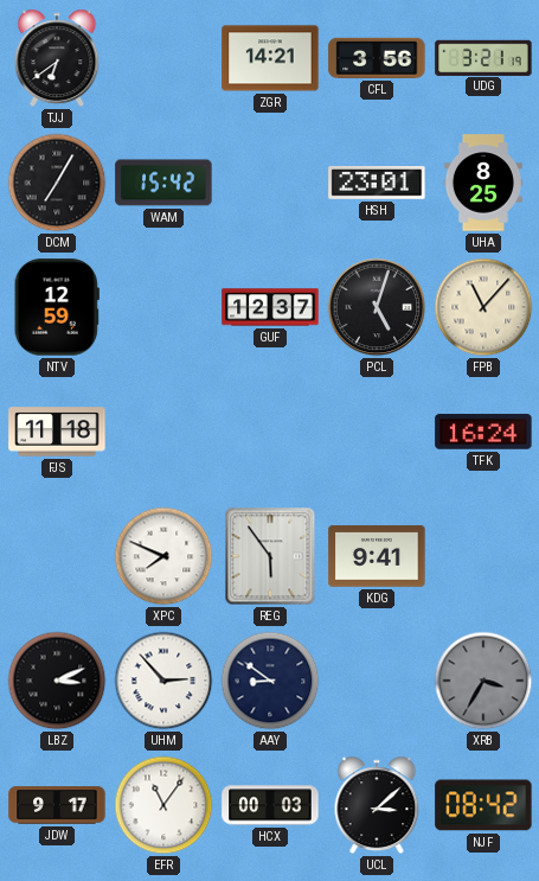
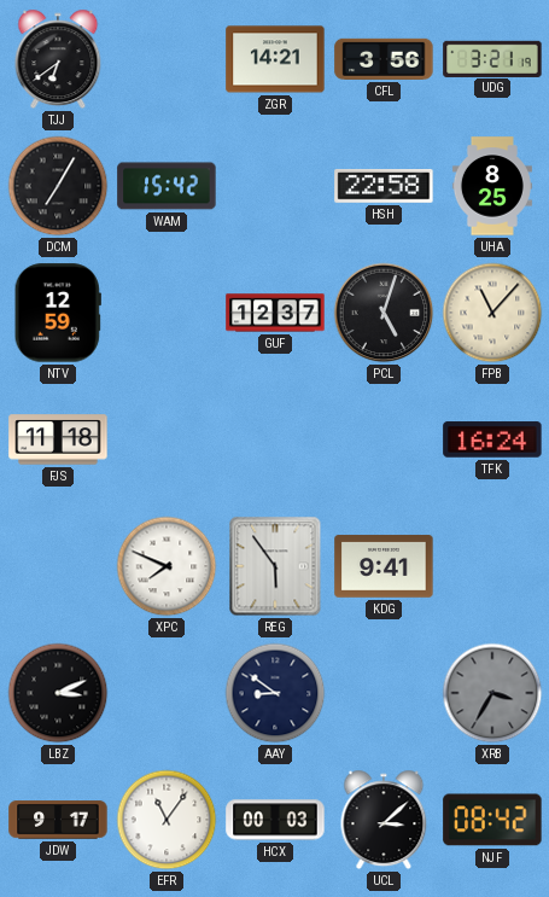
HSH: 23:01 -> 22:58
UHM: 2:53 -> none
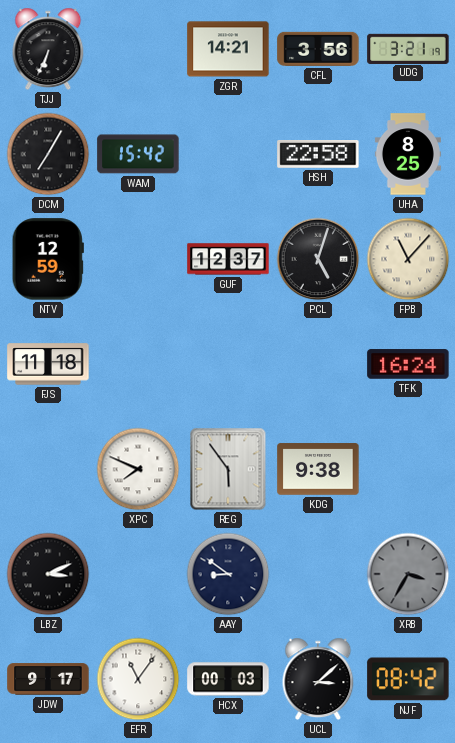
TJJ: 6:39 -> 6:34
KDG: 9:41 -> 9:38
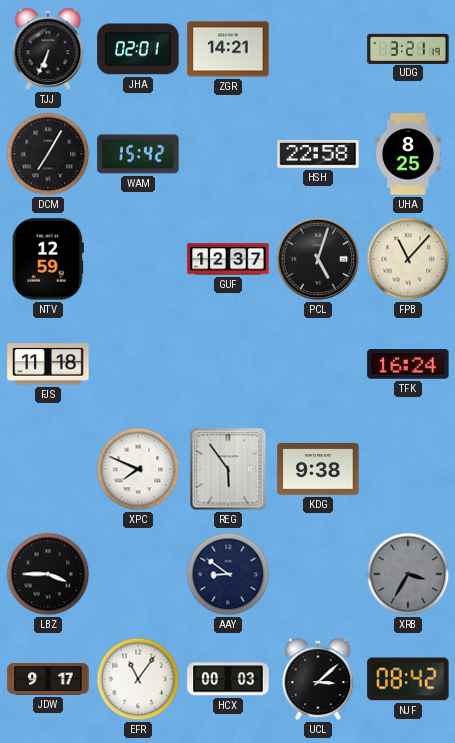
JHA: none -> 02:01
CFL: 3:56 -> none
LBZ: 3:11 -> 3:45
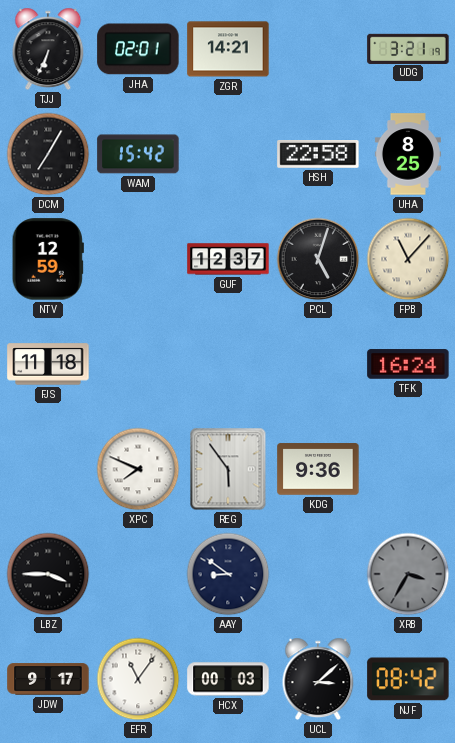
KDG: 9:38 -> 9:36
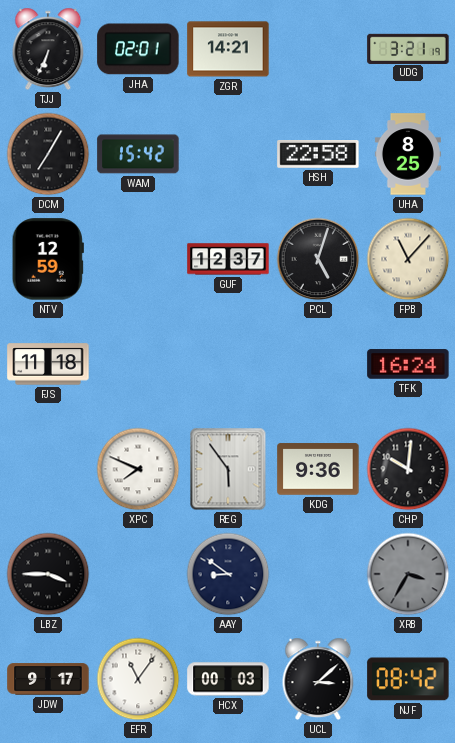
CHP: none -> 10:01
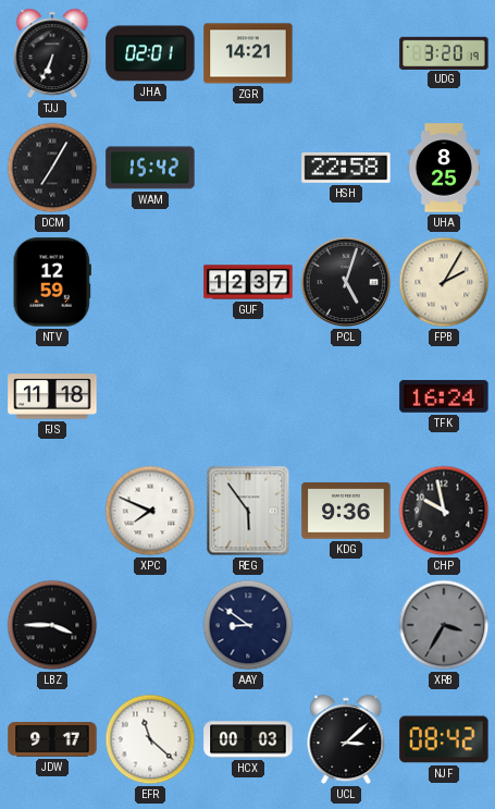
UDG: 3:21 -> 3:20
FPB: 11:07 -> 2:05
CHP: 10:01 -> 9:58
EFR: 11:06 -> 11:22
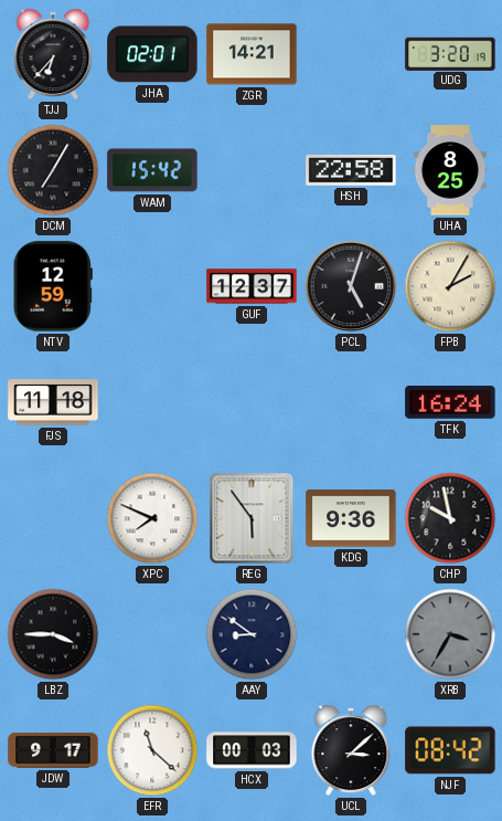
TJJ: 6:34 -> 6:37
